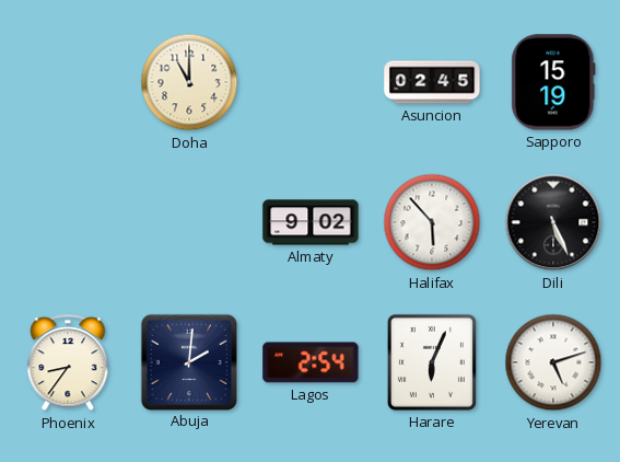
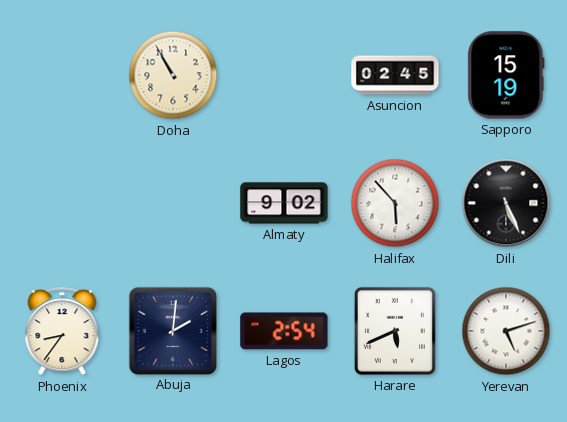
Doha: 11:00 -> 10:55
Harare: 6:04 -> 5:41
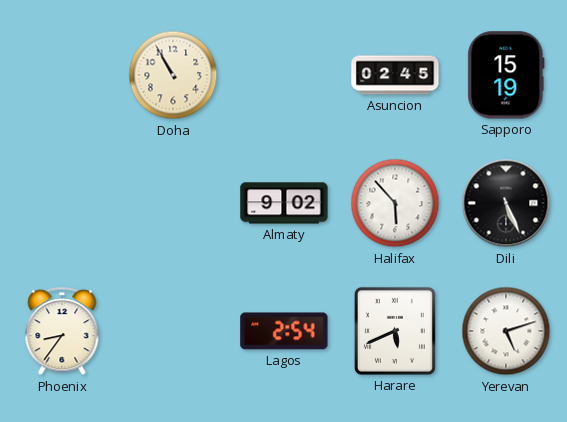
Abuja: 2:01 -> none
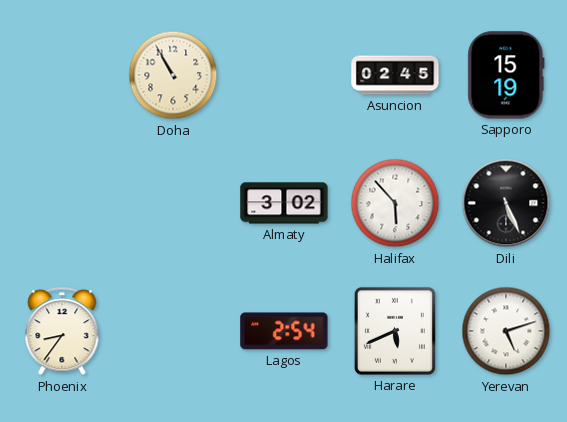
Almaty: 9:02 -> 3:02
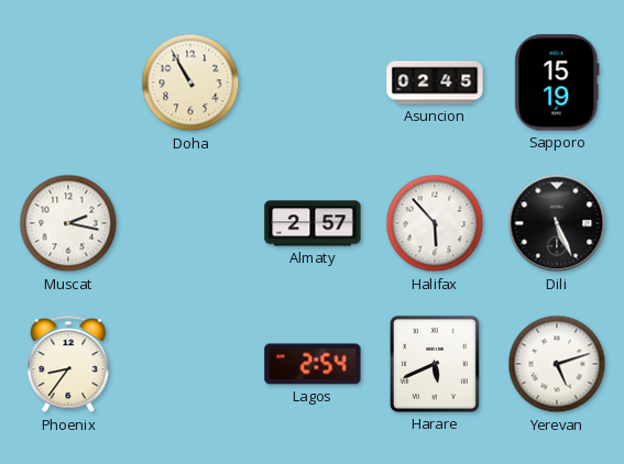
Muscat: none -> 2:17
Almaty: 3:02 -> 2:57
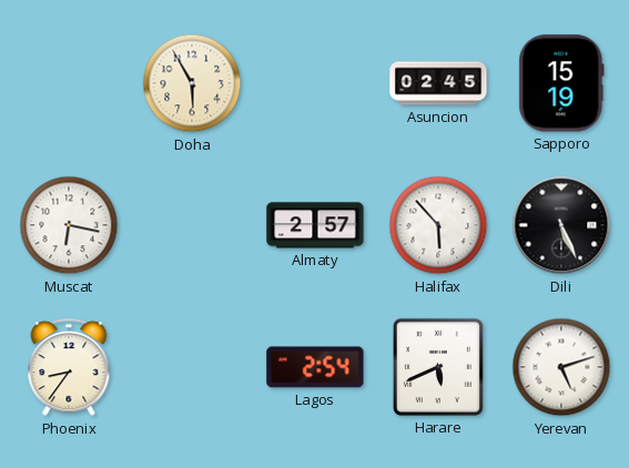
Doha: 10:55 -> 5:55
Muscat: 2:17 -> 6:17
